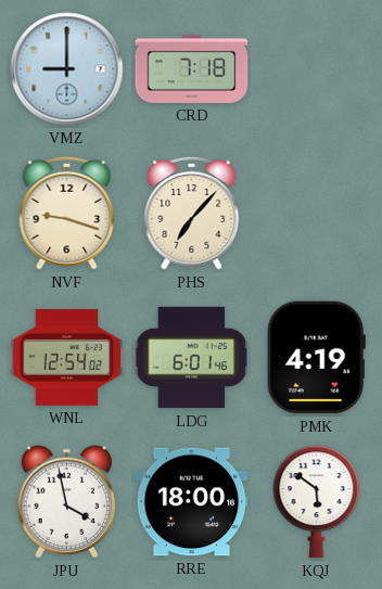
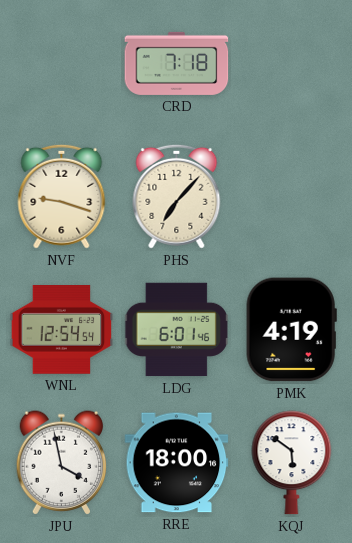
VMZ: 9:00 -> none
WNL: 12:54:02 -> 12:54:54
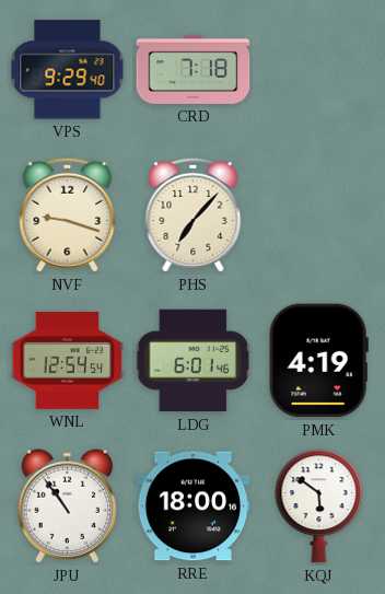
VPS: none -> 9:29
JPU: 3:58 -> 10:54
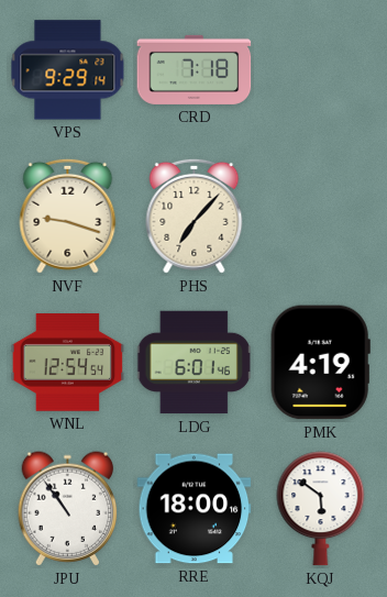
VPS: 9:29:40 -> 9:29:14
